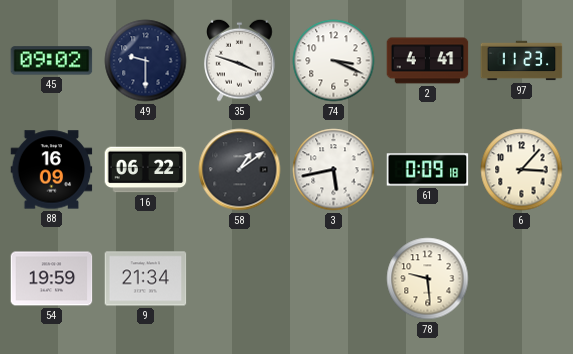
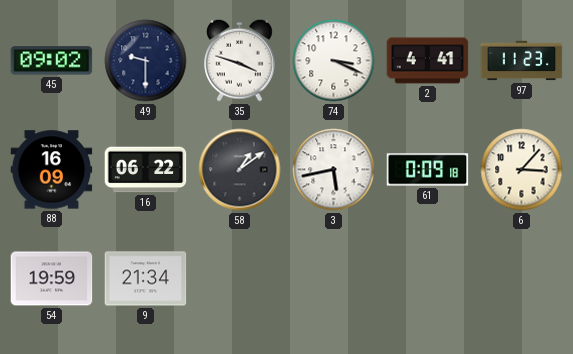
78: 9:29 -> none
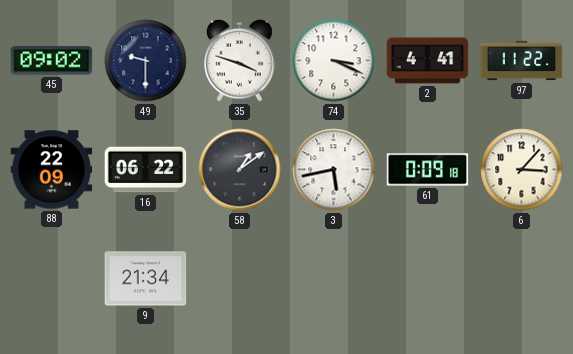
97: 11:23 -> 11:22
88: 16:09 -> 22:09
54: 19:59 -> none
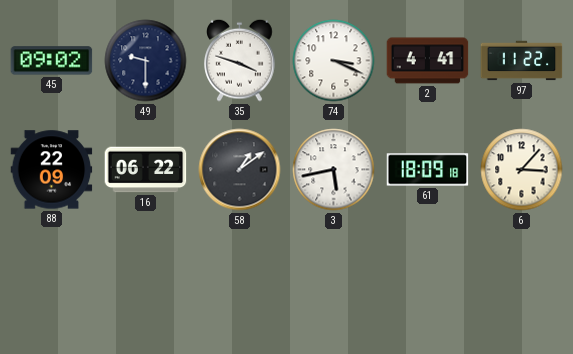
61: 0:09 -> 18:09
9: 21:34 -> none
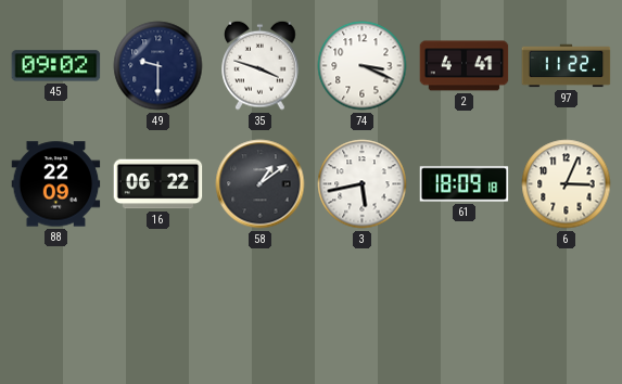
6: 3:07 -> 3:04
